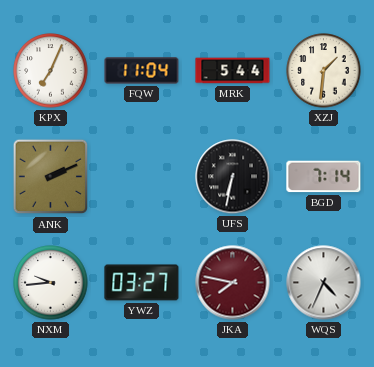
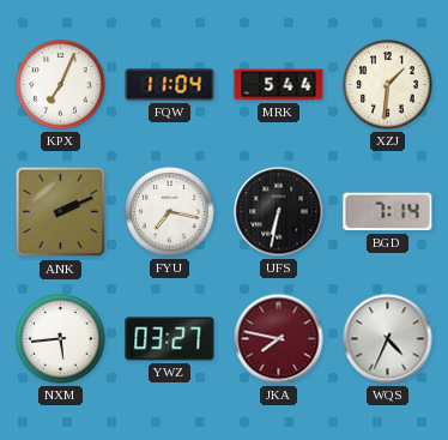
FYU: none -> 7:17
NXM: 9:44 -> 5:44
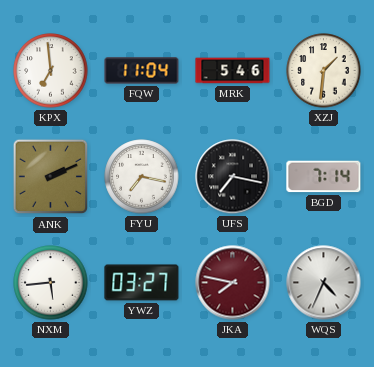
KPX: 7:04 -> 6:59
MRK: 5:44 -> 5:46
UFS: 6:32 -> 7:17
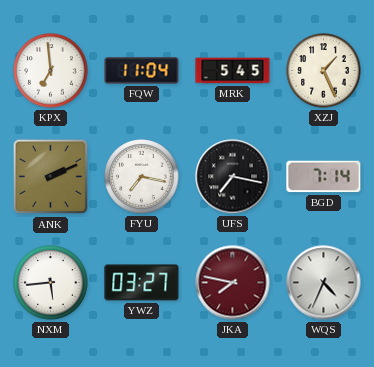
MRK: 5:46 -> 5:45
XZJ: 1:31 -> 1:26
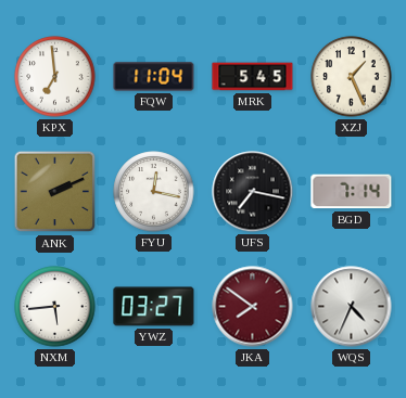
FYU: 7:17 -> 12:17
JKA: 7:47 -> 7:51
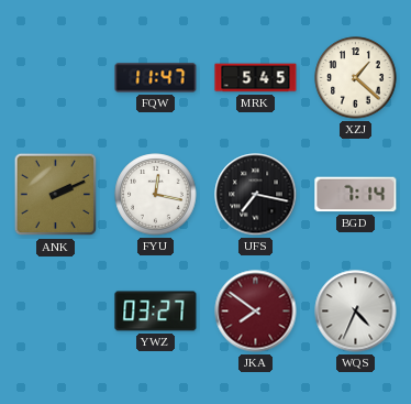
KPX: 6:59 -> none
FQW: 11:04 -> 11:47
XZJ: 1:26 -> 1:22
NXM: 5:44 -> none
